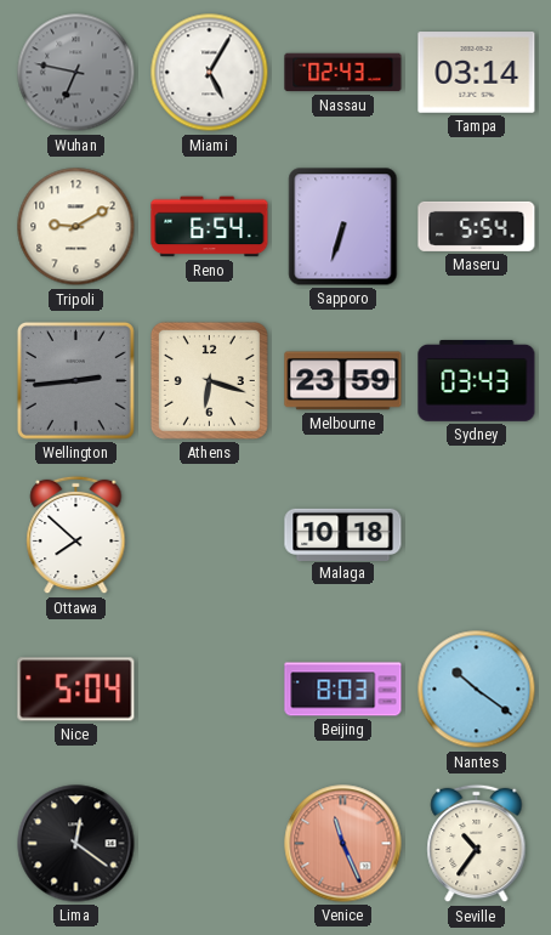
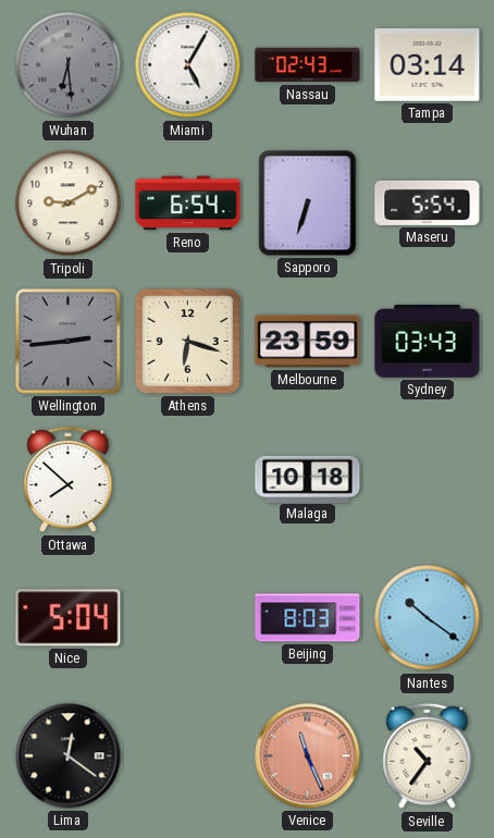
Wuhan: 6:47 -> 6:29
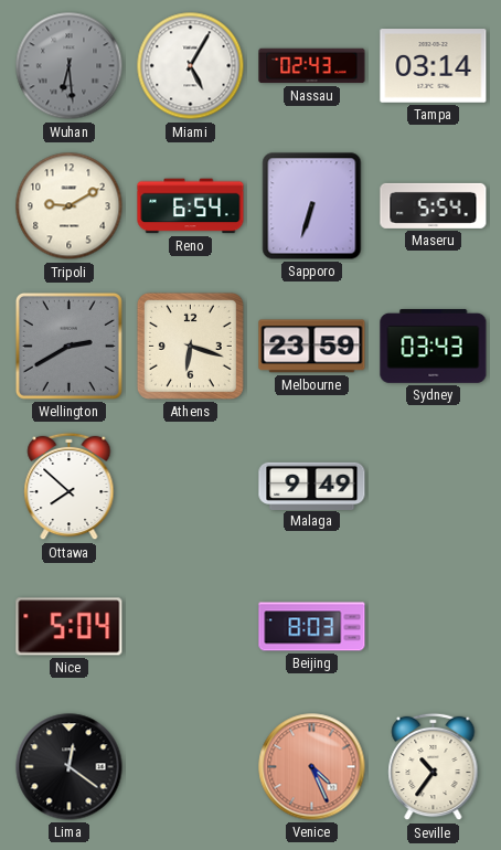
Wellington: 2:44 -> 2:40
Malaga: 10:18 -> 9:49
Nantes: 10:21 -> none
Venice: 11:26 -> 4:26
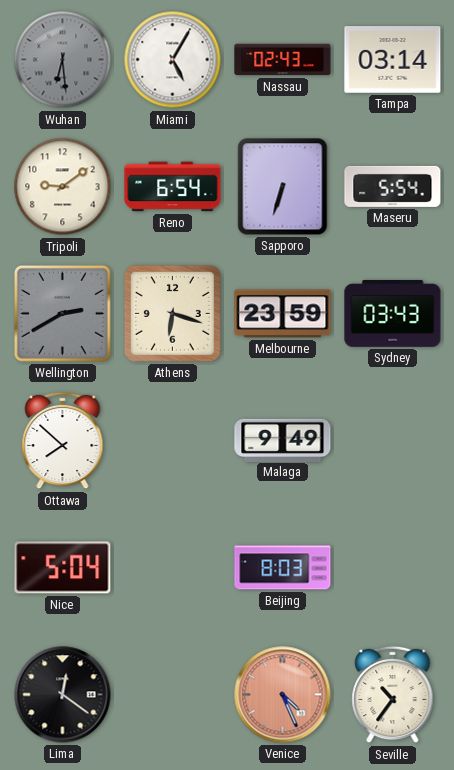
Tripoli: 9:10 -> 9:09
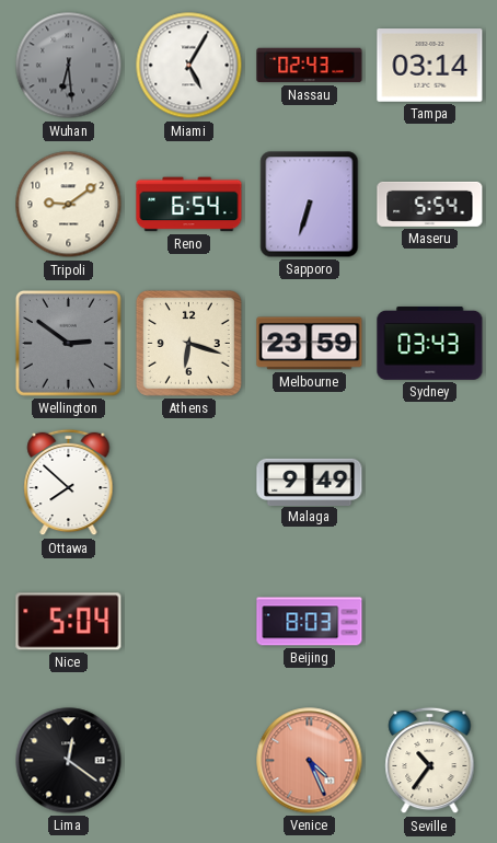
Wellington: 2:40 -> 2:51
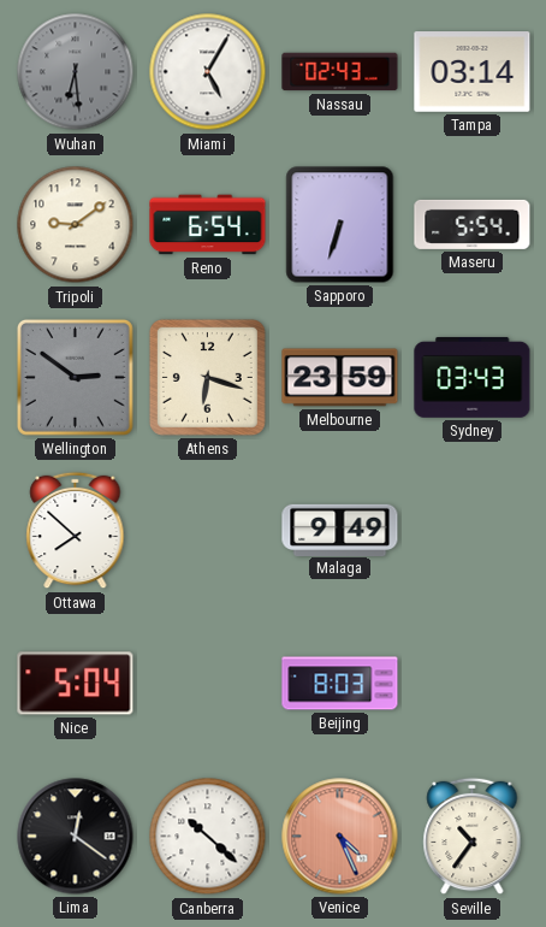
Canberra: none -> 10:22
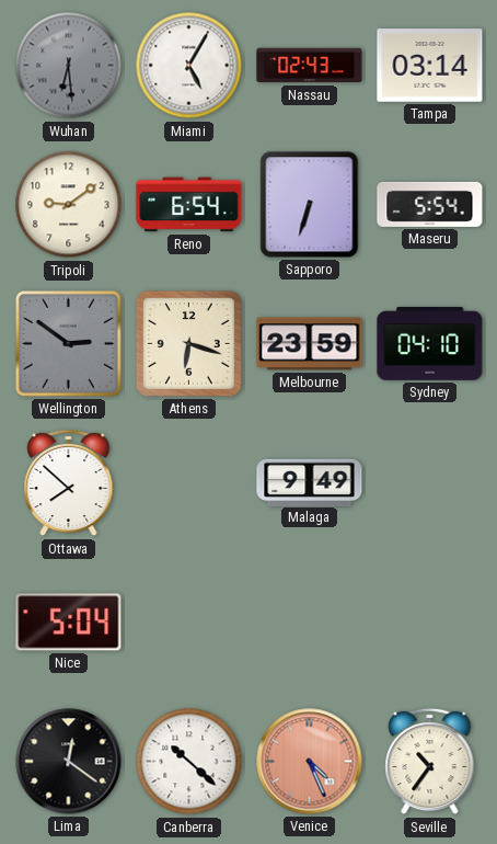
Sydney: 03:43 -> 04:10
Beijing: 8:03 -> none
